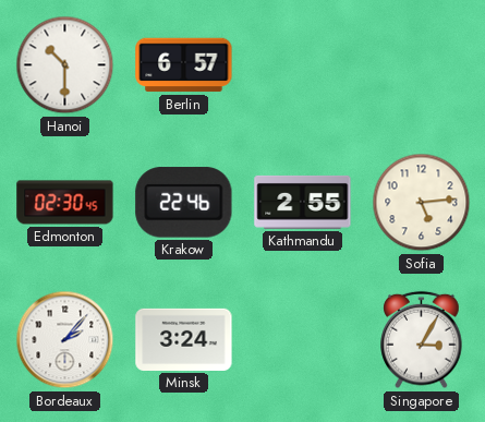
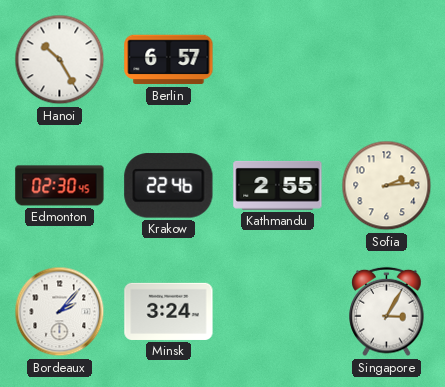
Hanoi: 10:30 -> 10:25
Sofia: 5:14 -> 2:14
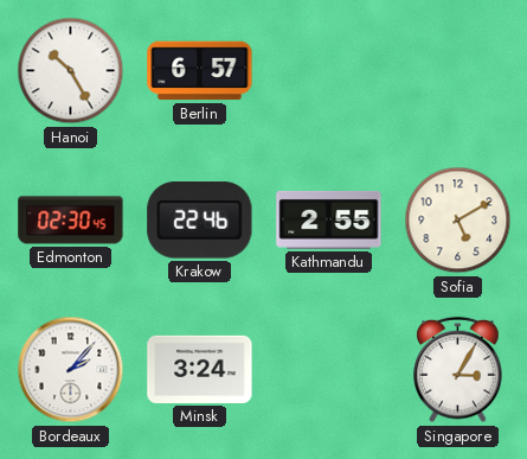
Sofia: 2:14 -> 5:10
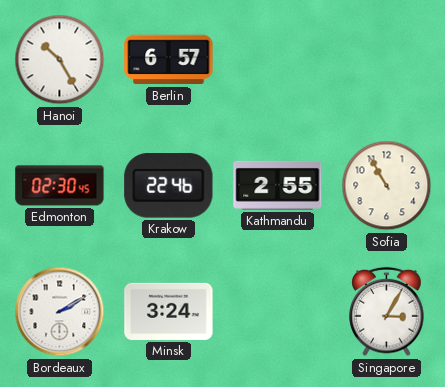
Sofia: 5:10 -> 10:55
Bordeaux: 2:07 -> 2:10
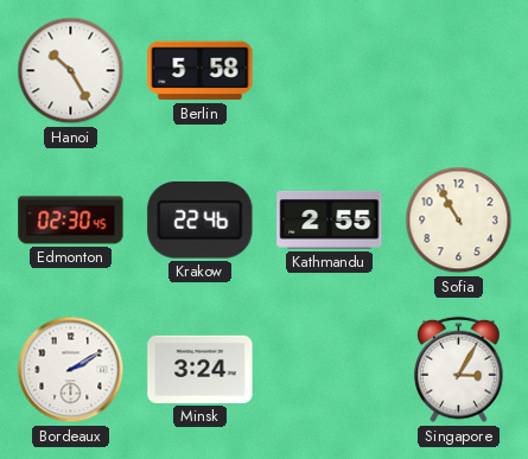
Berlin: 6:57 -> 5:58
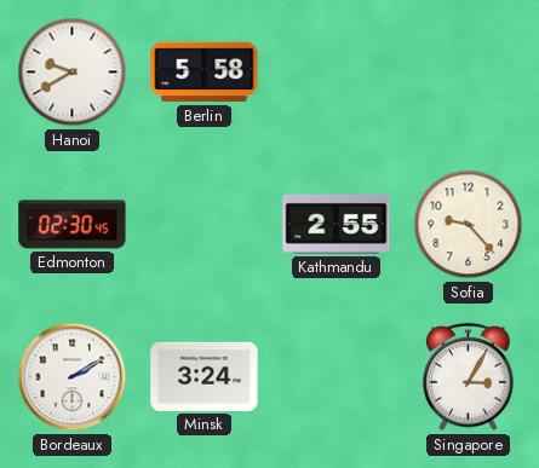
Hanoi: 10:25 -> 9:40
Krakow: 22:46 -> none
Sofia: 10:55 -> 9:23
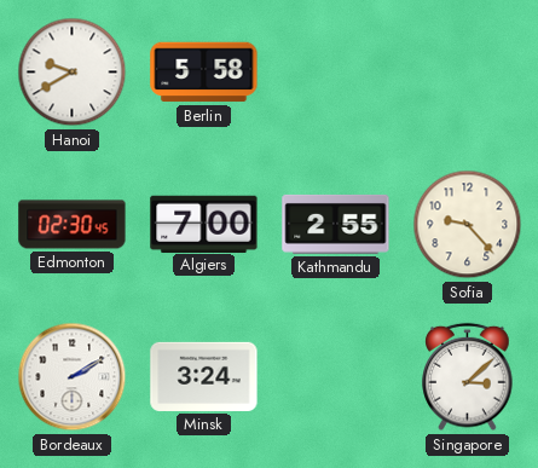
Algiers: none -> 7:00
Singapore: 3:05 -> 3:08
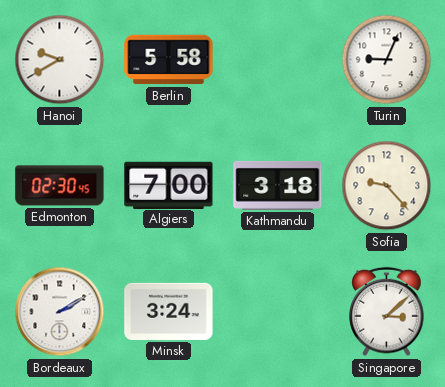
Turin: none -> 9:04
Kathmandu: 2:55 -> 3:18
